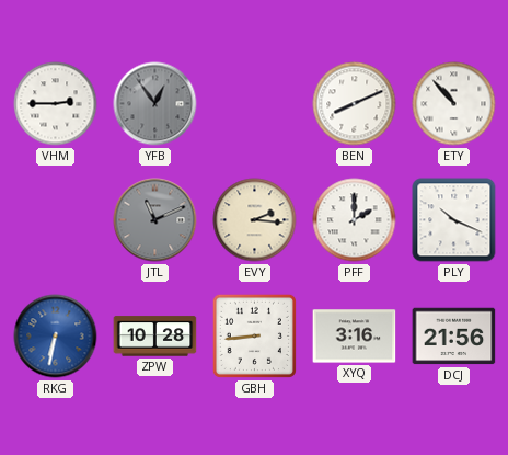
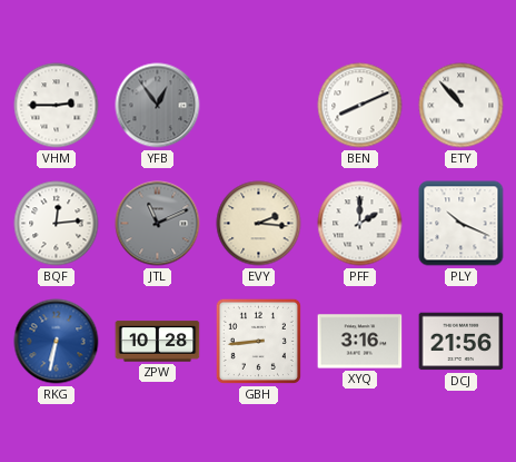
BQF: none -> 12:14
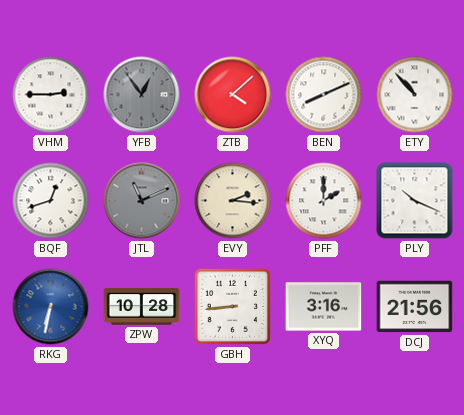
ZTB: none -> 4:08
BQF: 12:14 -> 12:42
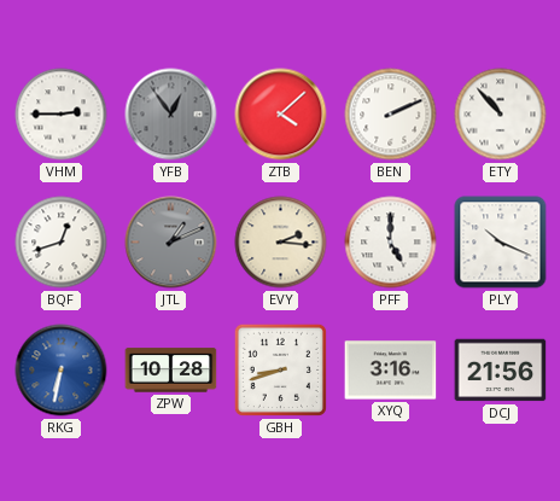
BEN: 8:11 -> 2:11
JTL: 11:11 -> 1:11
PFF: 2:00 -> 5:00
GBH: 8:44 -> 8:42
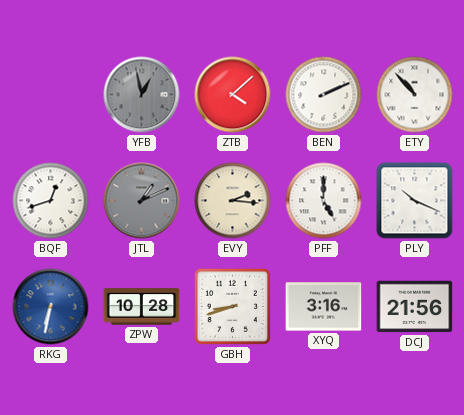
VHM: 2:45 -> none
YFB: 12:54 -> 12:58
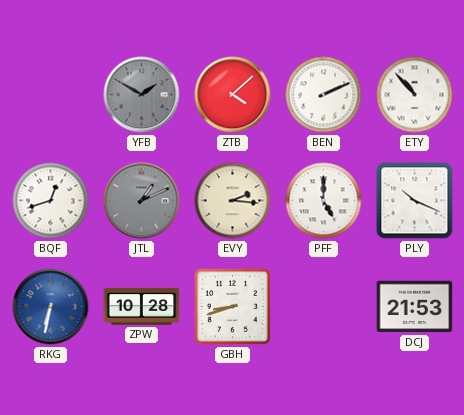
YFB: 12:58 -> 1:50
XYQ: 3:16 -> none
DCJ: 21:56 -> 21:53
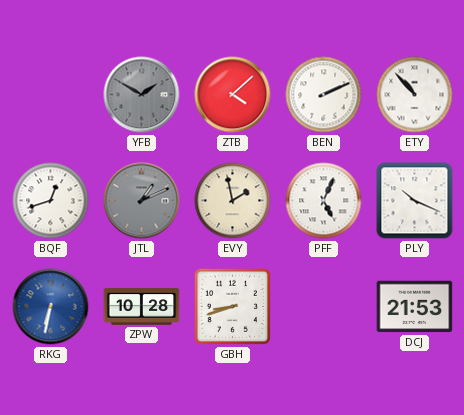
EVY: 2:16 -> 1:58
PFF: 5:00 -> 5:04
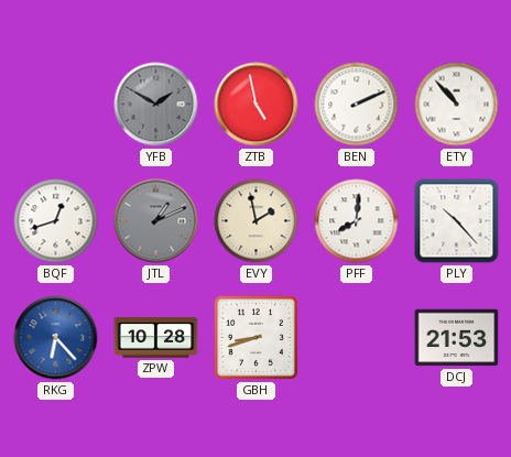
ZTB: 4:08 -> 4:58
PFF: 5:04 -> 8:01
PLY: 10:19 -> 10:23
RKG: 6:32 -> 6:23
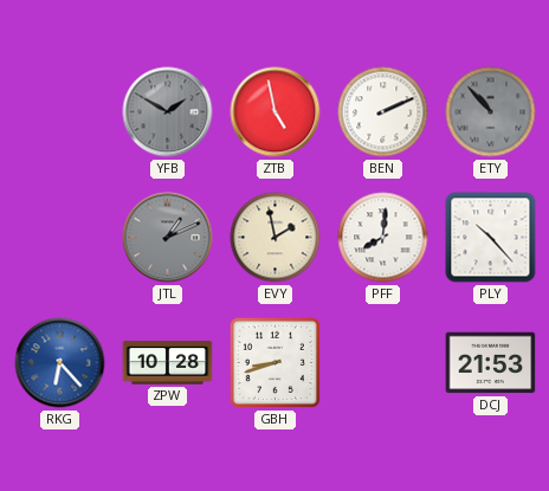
ETY dial: white -> grey
BQF: 12:42 -> none
